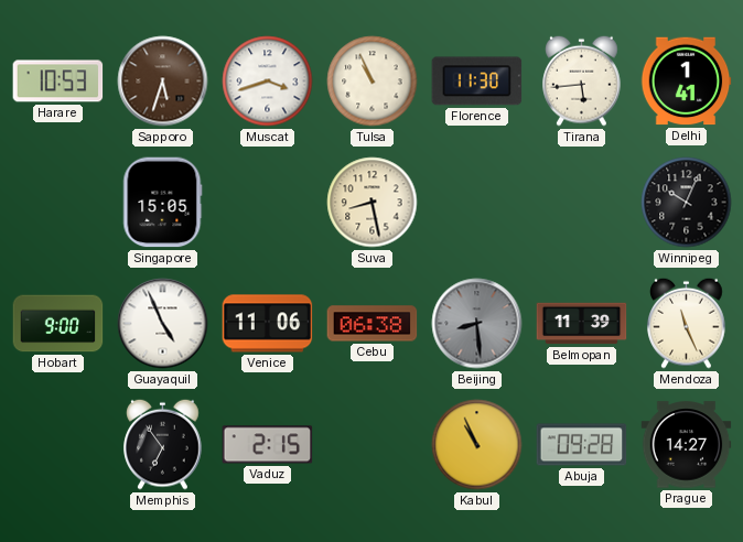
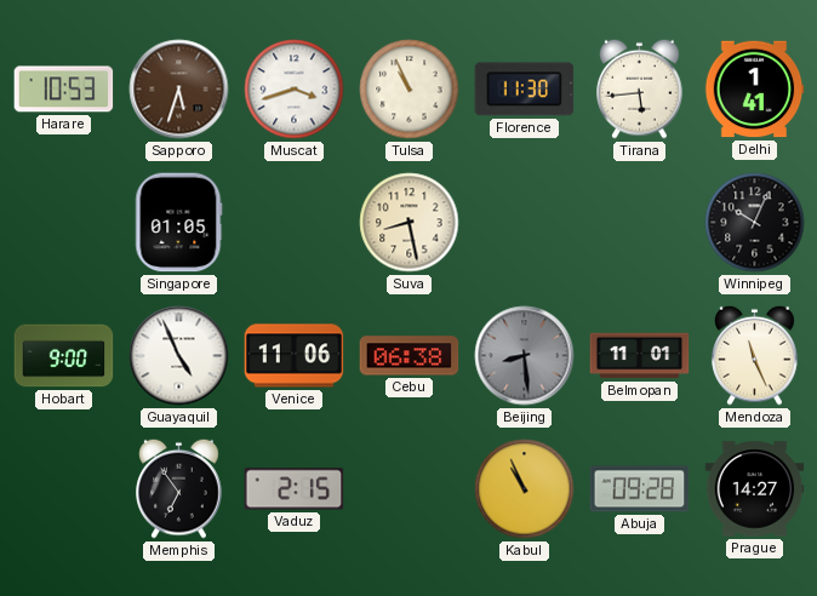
Singapore: 15:05 -> 01:05
Belmopan: 11:39 -> 11:01
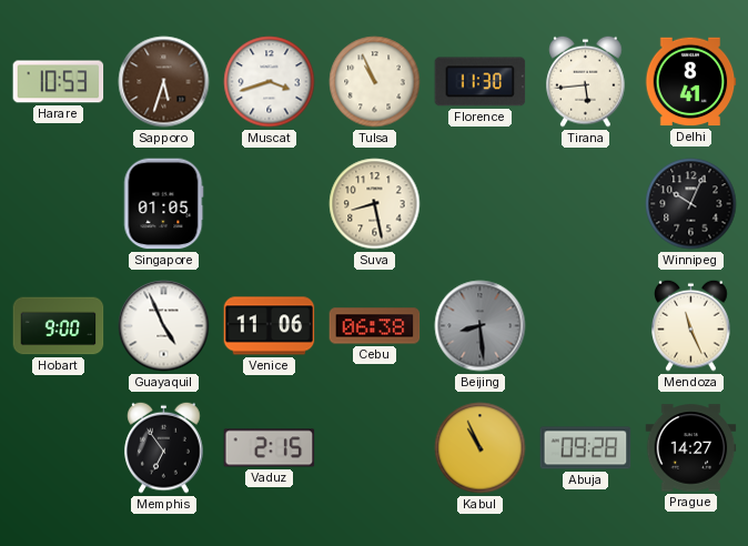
Delhi: 1:41 -> 8:41
Belmopan: 11:01 -> none
